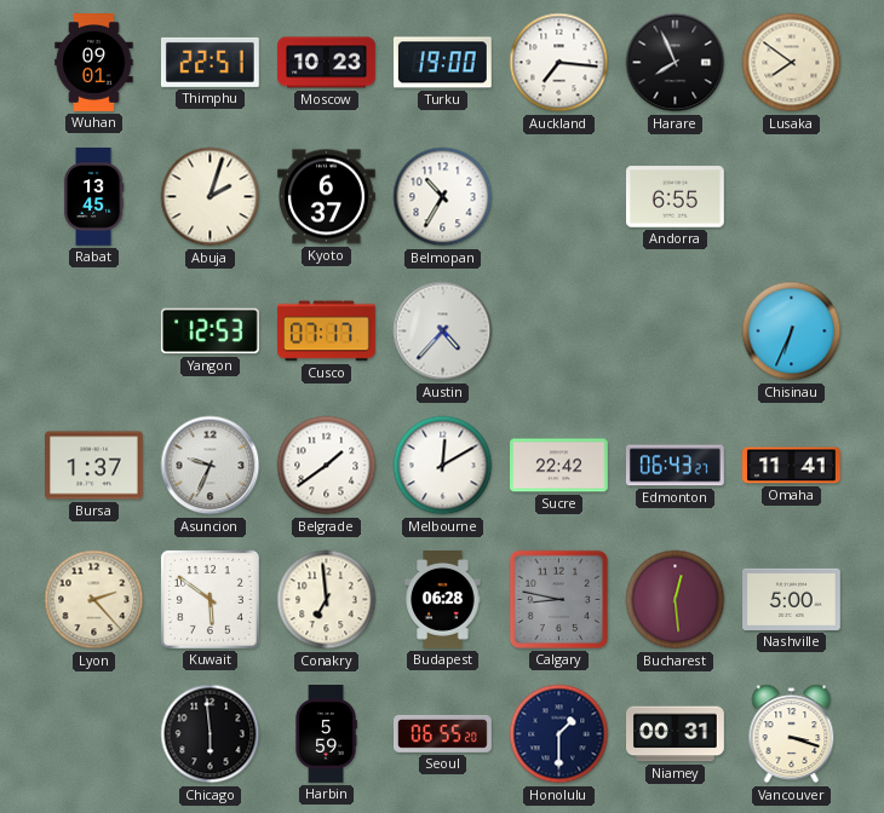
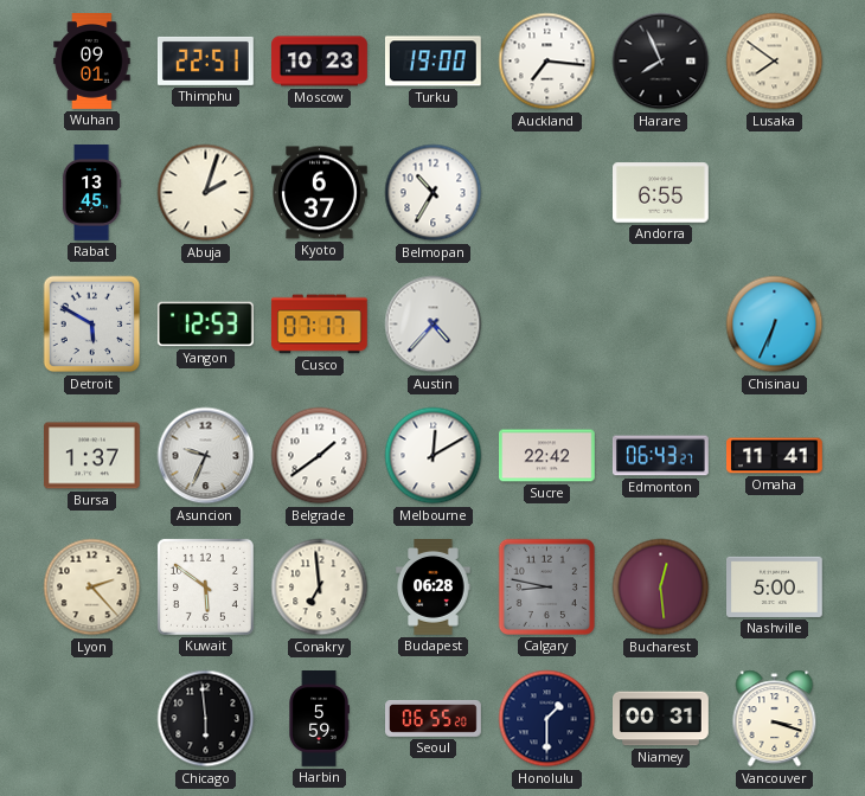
Detroit: none -> 5:50
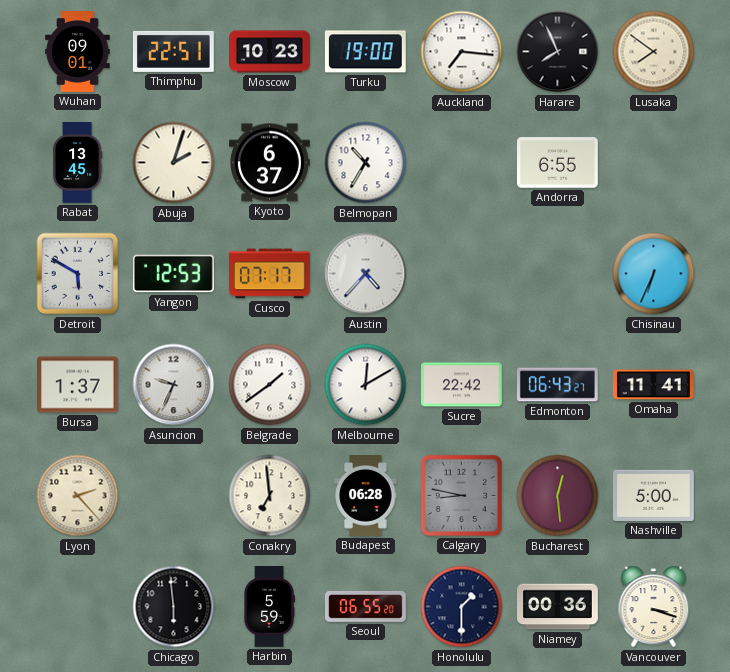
Kuwait: 5:51 -> none
Niamey: 00:31 -> 00:36
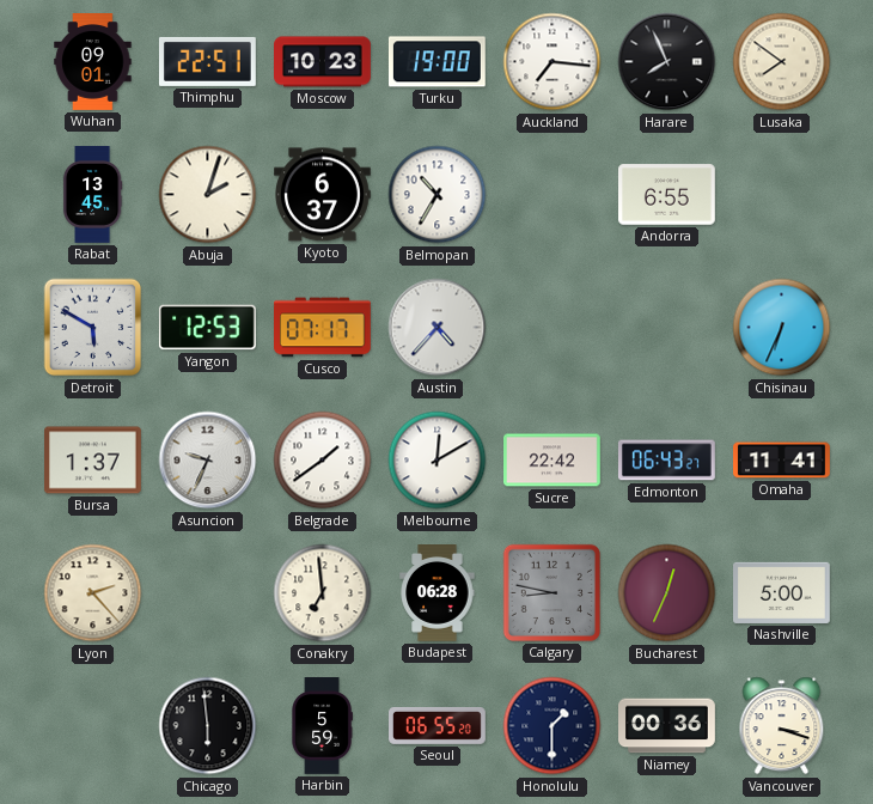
Bucharest: 12:29 -> 12:34
